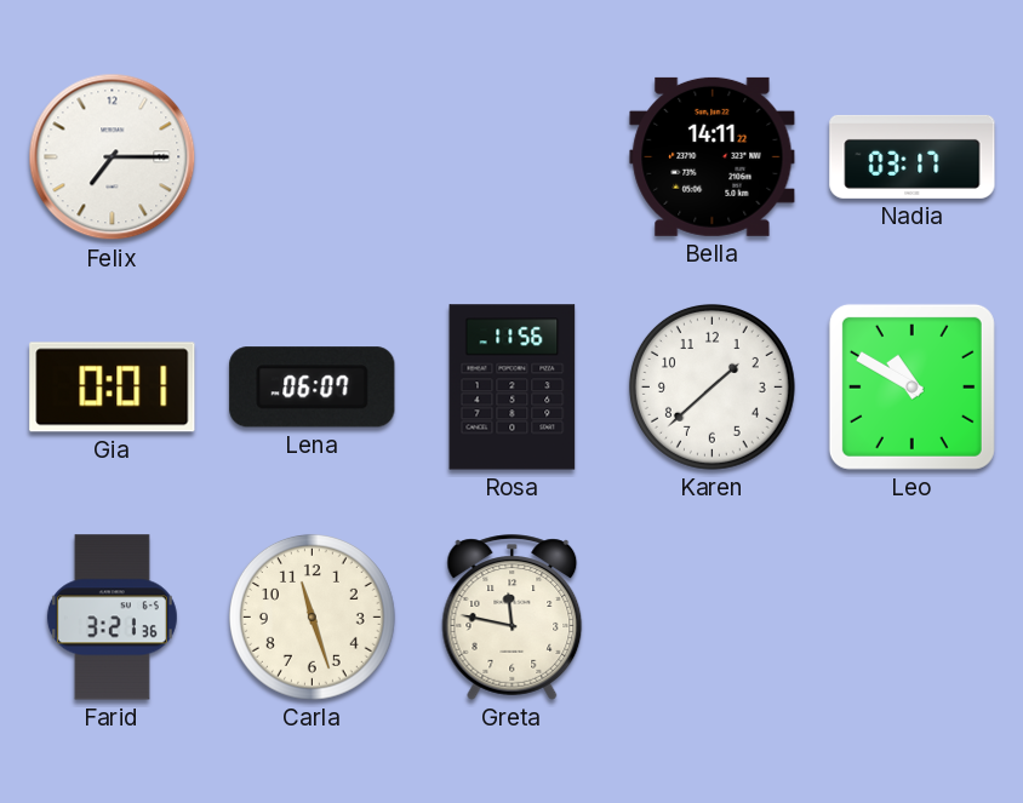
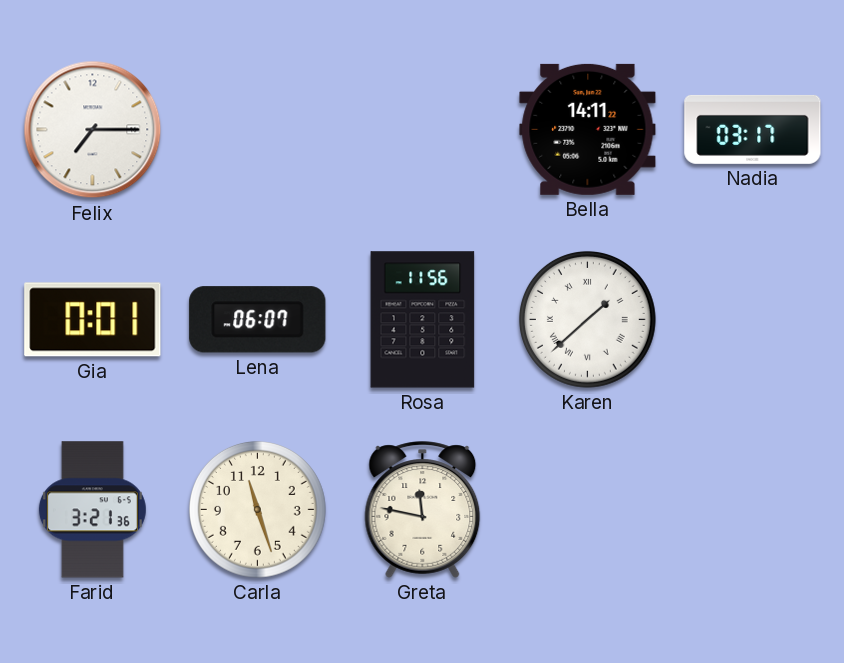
Karen numerals: Arabic -> Roman
Leo: 10:50 -> none
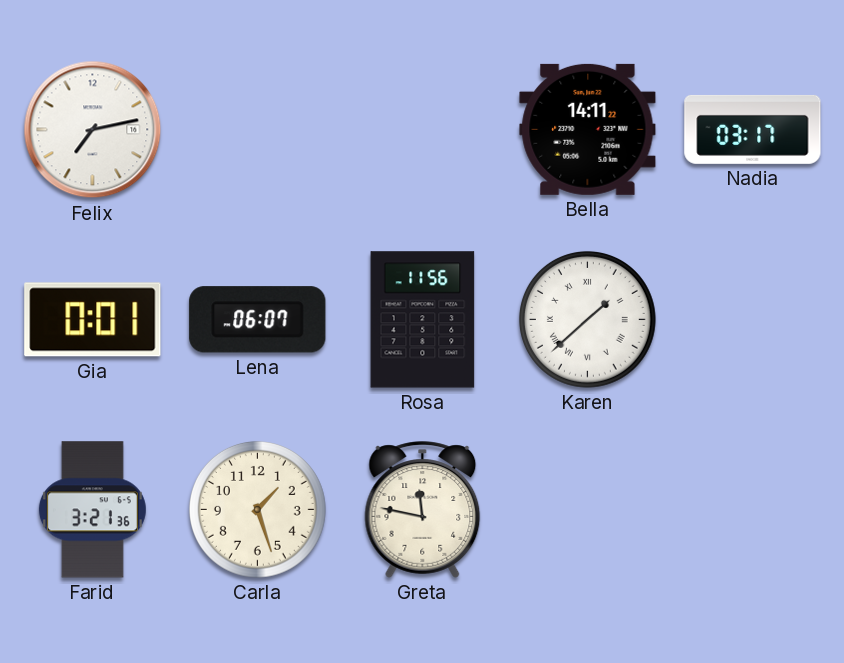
Felix: 7:15 -> 7:13
Carla: 11:27 -> 1:27
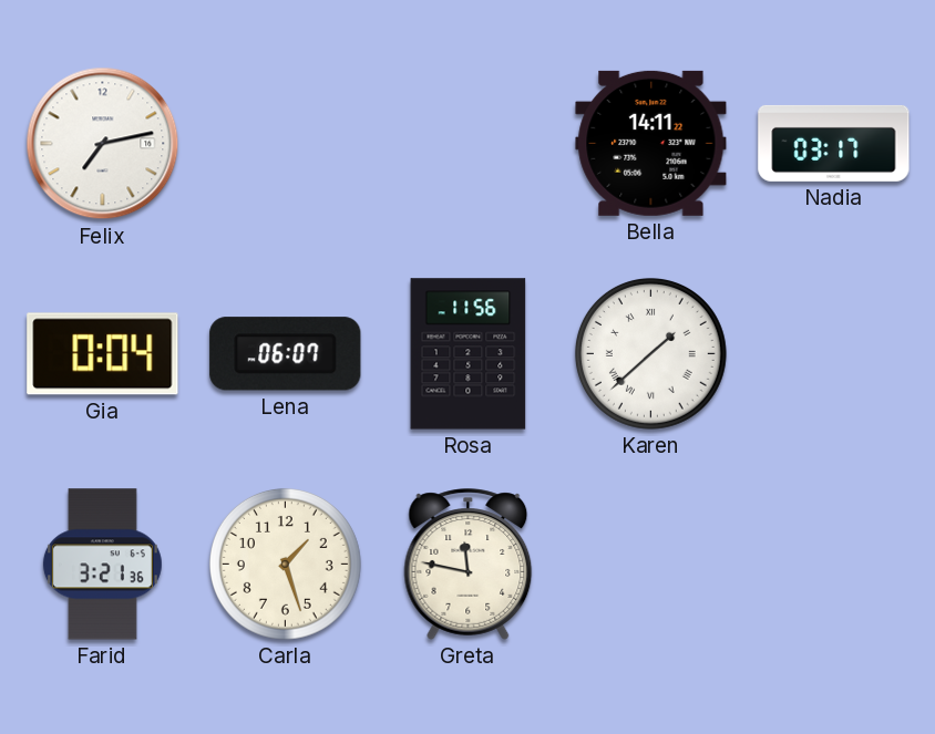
Gia: 0:01 -> 0:04
